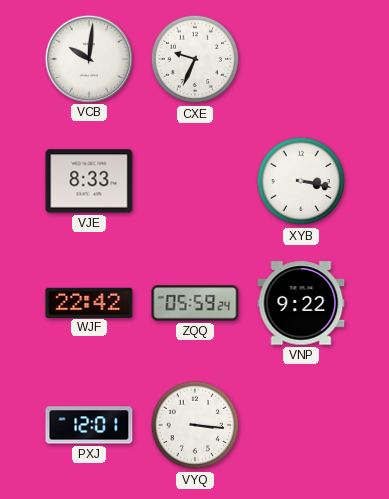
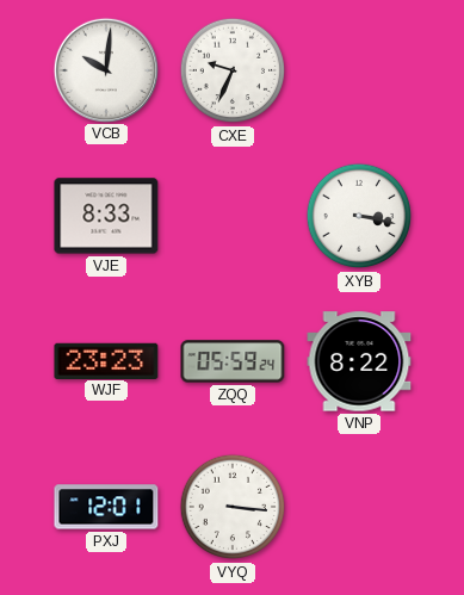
WJF: 22:42 -> 23:23
VNP: 9:22 -> 8:22
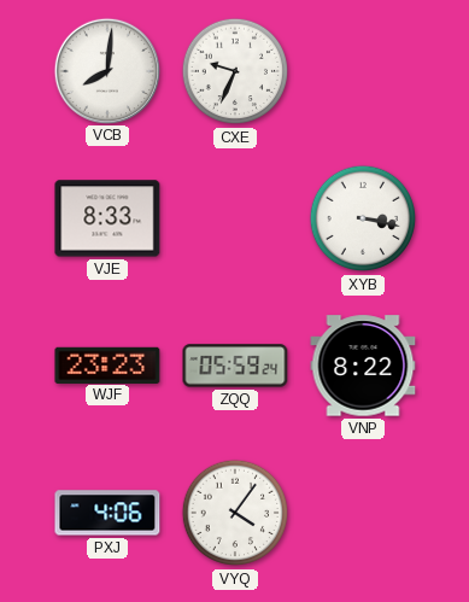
VCB: 10:01 -> 8:01
PXJ: 12:01 -> 4:06
VYQ: 3:16 -> 4:06
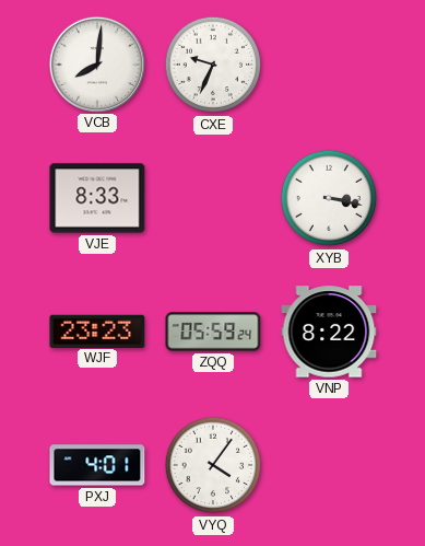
PXJ: 4:06 -> 4:01
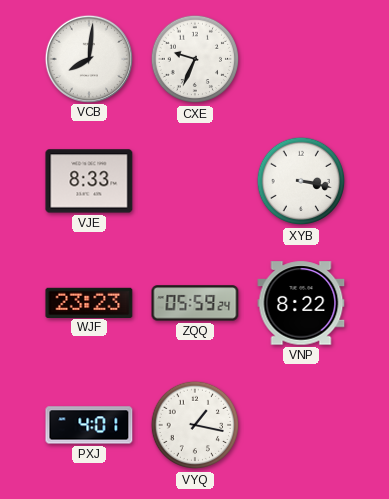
VYQ: 4:06 -> 1:17
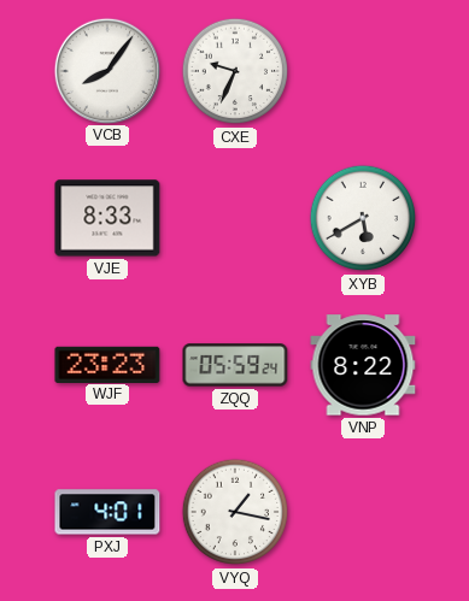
VCB: 8:01 -> 8:06
XYB: 3:17 -> 5:40
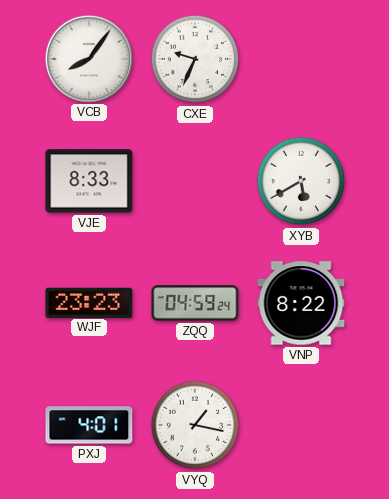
ZQQ: 05:59 -> 04:59
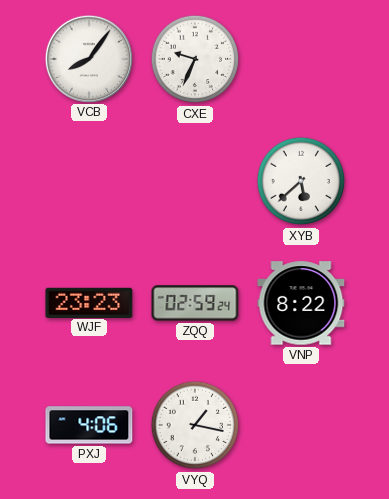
VJE: 8:33 -> none
XYB: 5:40 -> 5:38
ZQQ: 04:59 -> 02:59
PXJ: 4:01 -> 4:06
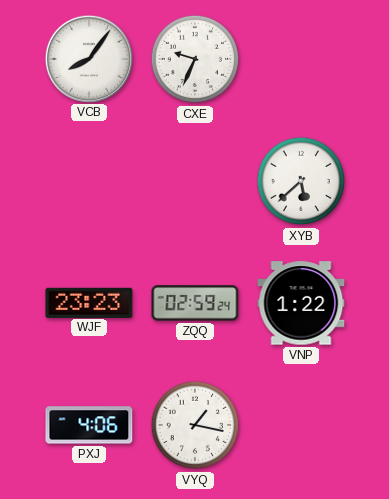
VNP: 8:22 -> 1:22
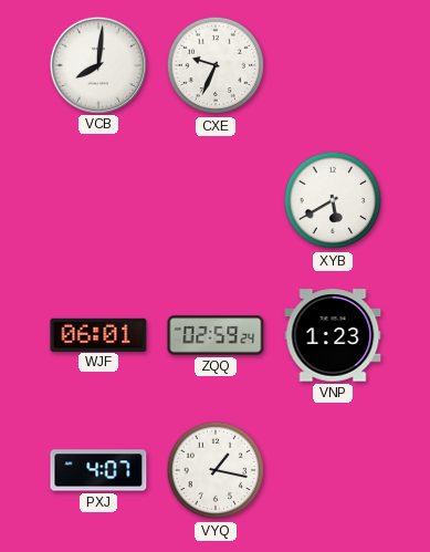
VCB: 8:06 -> 8:01
XYB: 5:38 -> 5:40
WJF: 23:23 -> 06:01
VNP: 1:22 -> 1:23
PXJ: 4:06 -> 4:07
